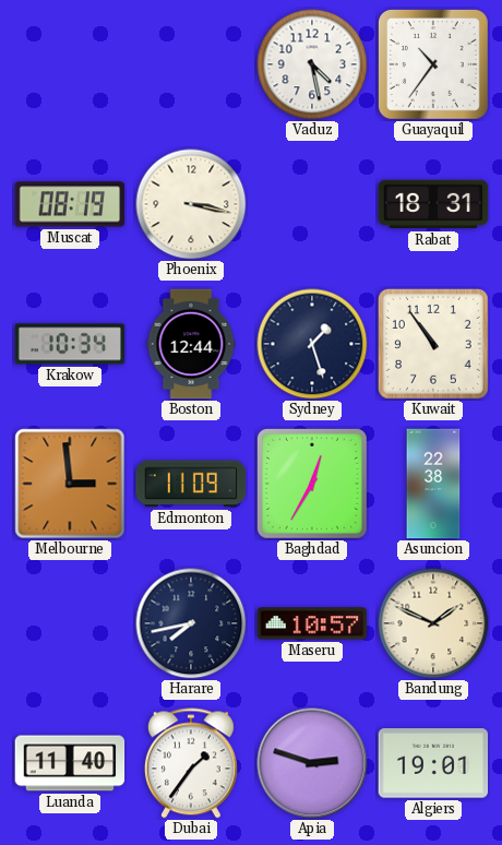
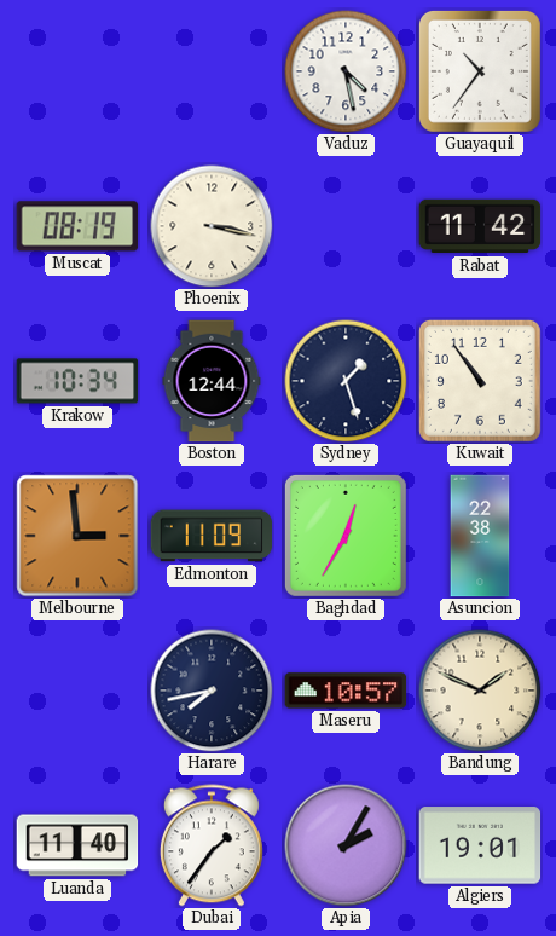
Rabat: 18:31 -> 11:42
Apia: 2:48 -> 2:05
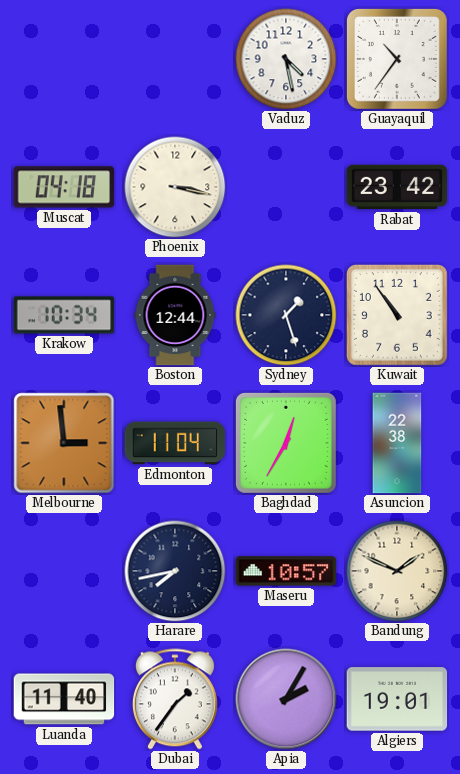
Muscat: 08:19 -> 04:18
Rabat: 11:42 -> 23:42
Edmonton: 11:09 -> 11:04
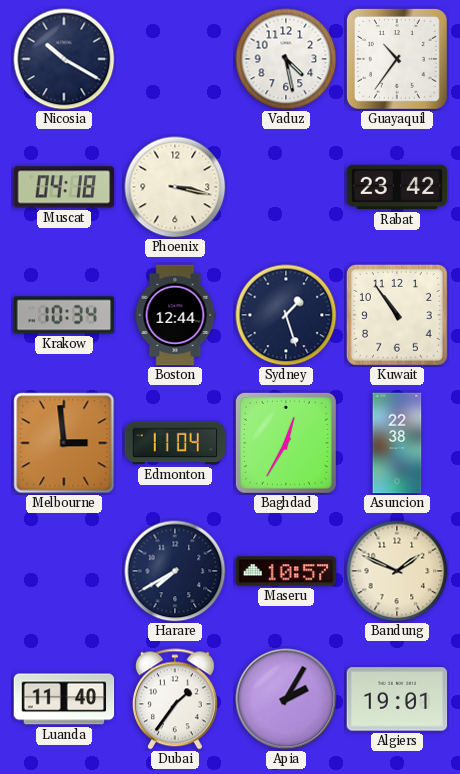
Nicosia: none -> 10:20
Harare: 7:43 -> 7:40
